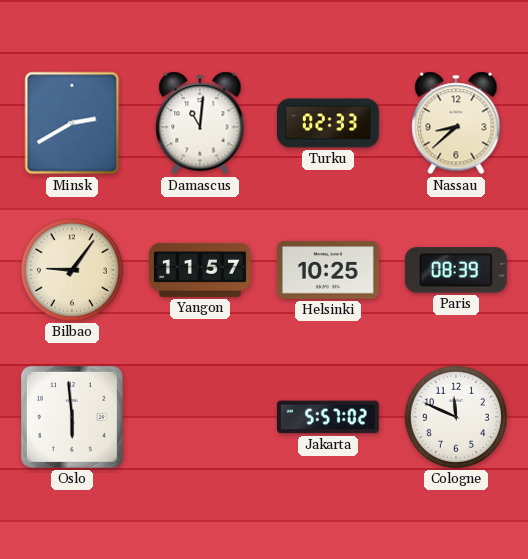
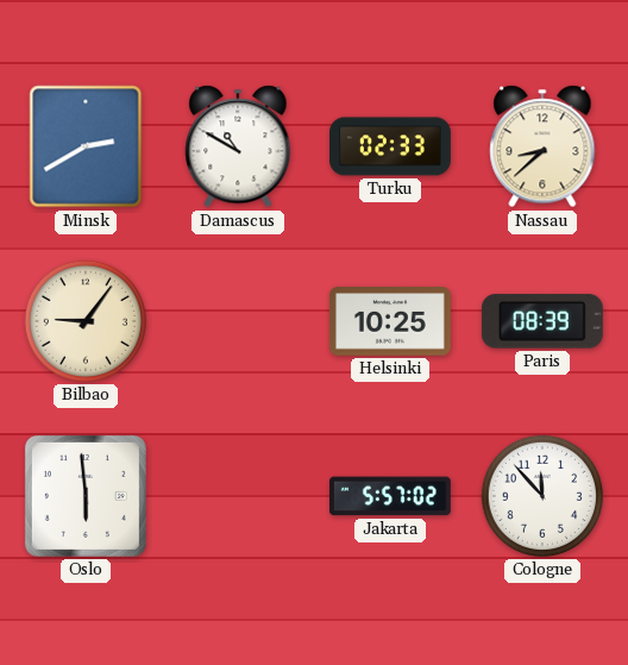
Damascus: 11:01 -> 10:50
Yangon: 11:57 -> none
Cologne: 11:49 -> 11:53
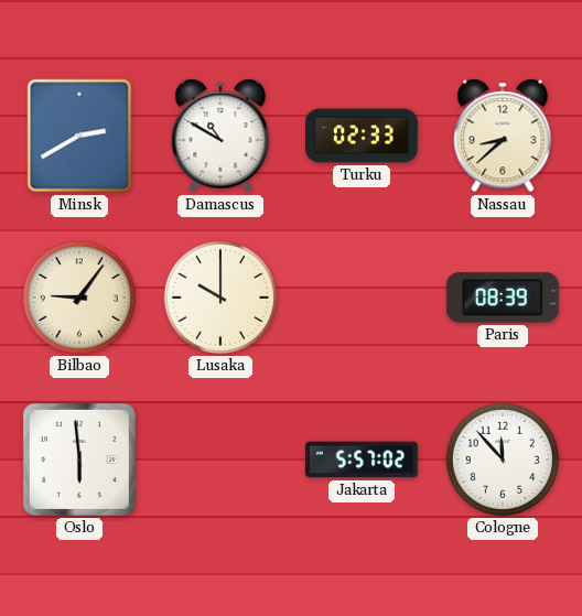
Lusaka: none -> 10:00
Helsinki: 10:25 -> none
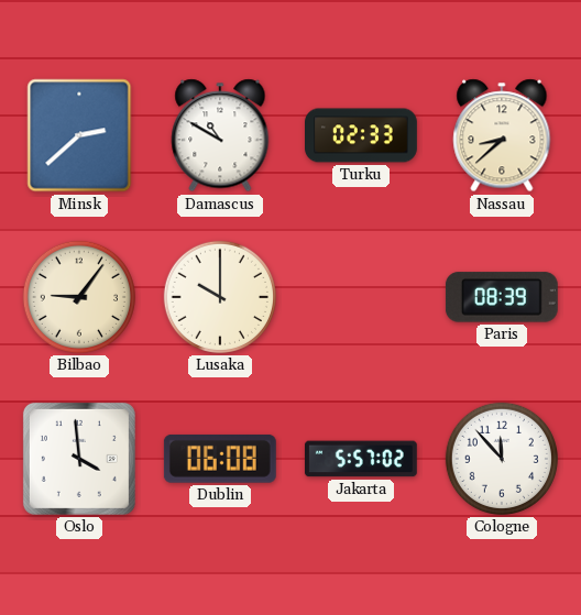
Minsk: 2:40 -> 2:38
Oslo: 5:59 -> 3:59
Dublin: none -> 06:08
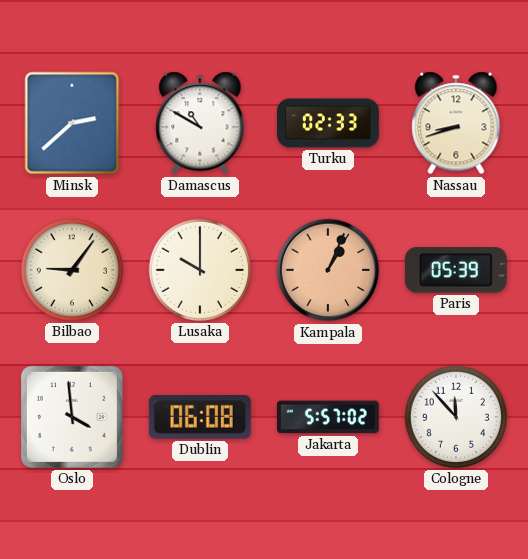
Nassau: 8:38 -> 8:42
Kampala: none -> 1:04
Paris: 08:39 -> 05:39
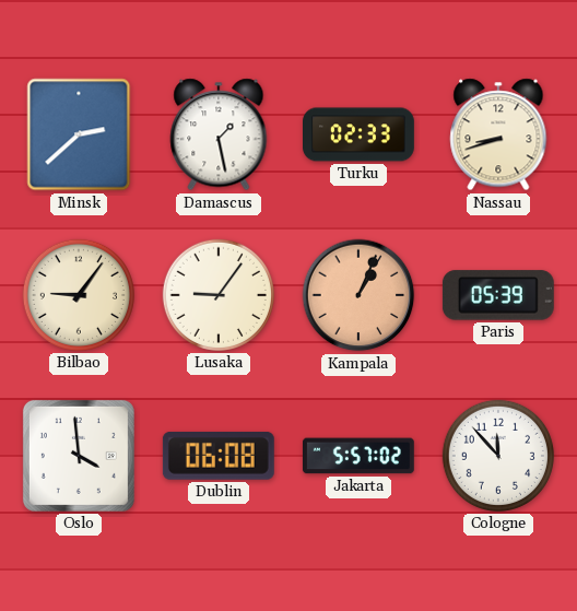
Damascus: 10:50 -> 1:28
Lusaka: 10:00 -> 9:06
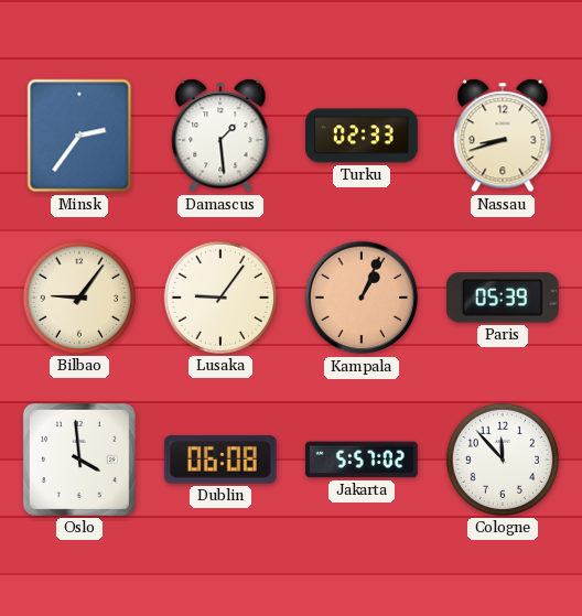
Minsk: 2:38 -> 2:36
Damascus: 1:28 -> 1:29
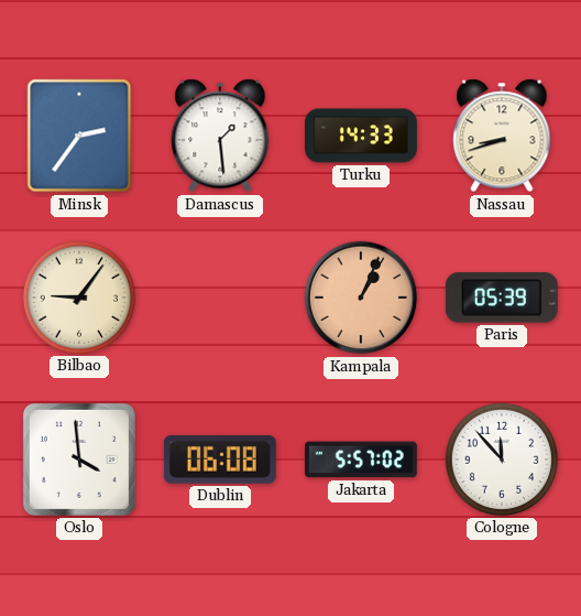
Turku: 02:33 -> 14:33
Lusaka: 9:06 -> none
